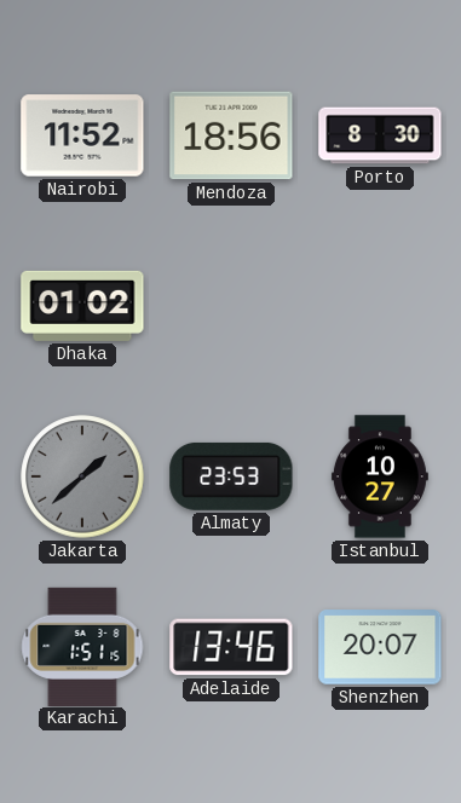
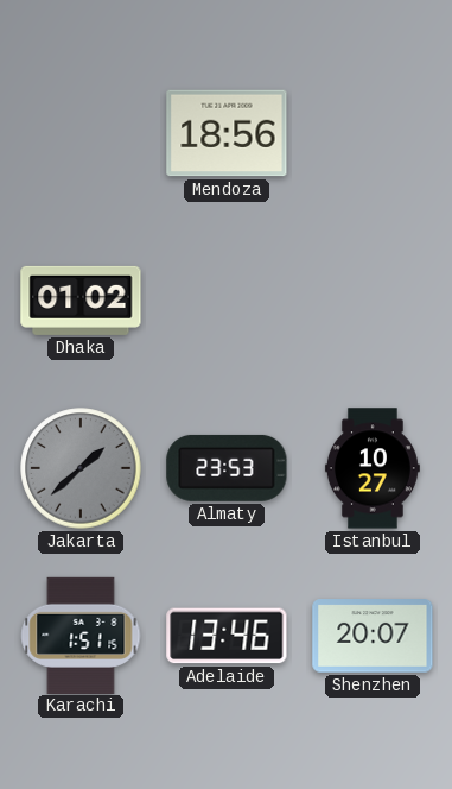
Nairobi: 11:52 -> none
Porto: 8:30 -> none
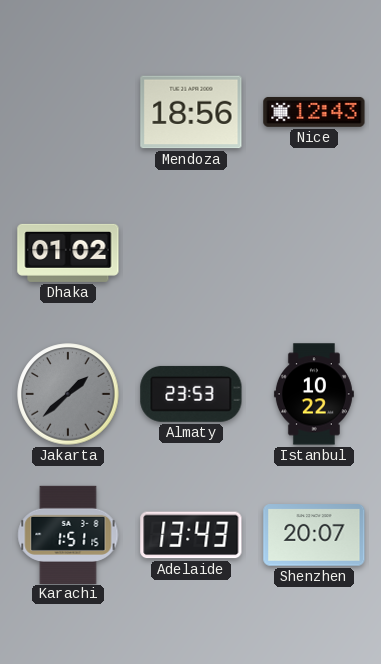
Nice: none -> 12:43
Istanbul: 10:27 -> 10:22
Adelaide: 13:46 -> 13:43
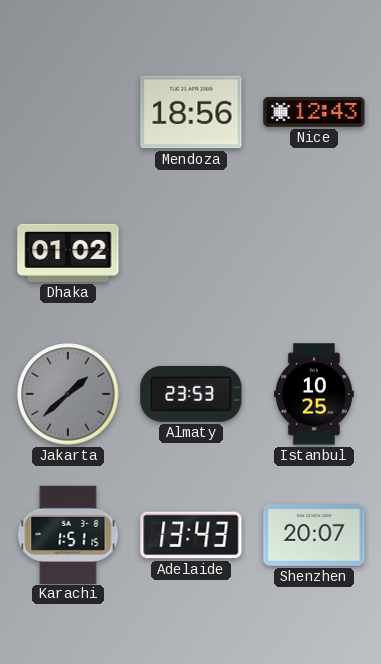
Istanbul: 10:22 -> 10:25
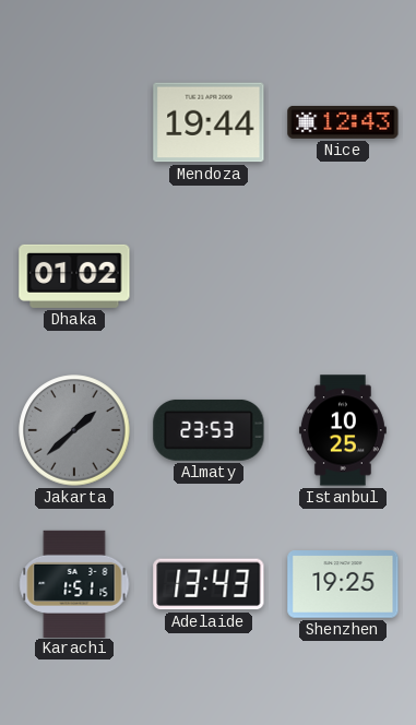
Mendoza: 18:56 -> 19:44
Shenzhen: 20:07 -> 19:25
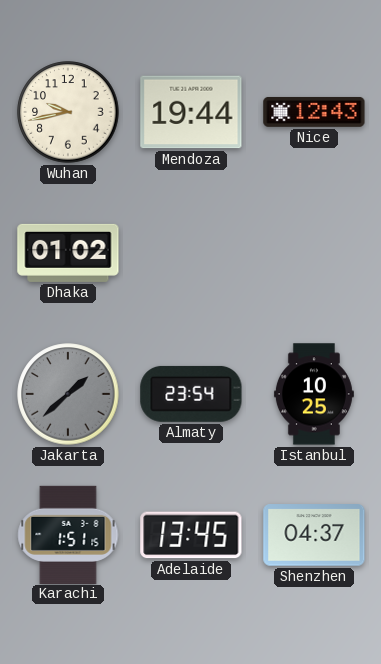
Wuhan: none -> 9:43
Almaty: 23:53 -> 23:54
Adelaide: 13:43 -> 13:45
Shenzhen: 19:25 -> 04:37
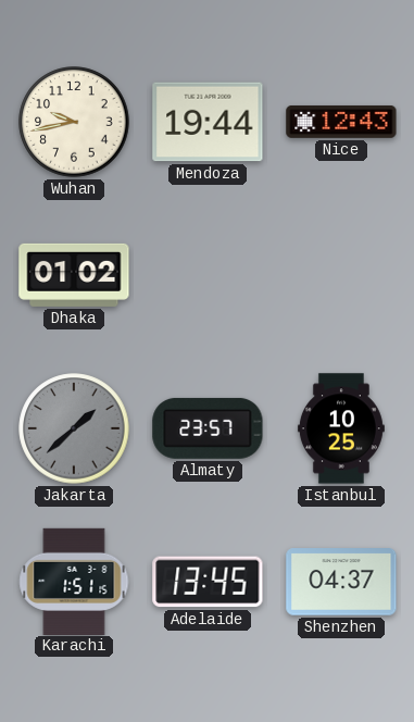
Almaty: 23:54 -> 23:57
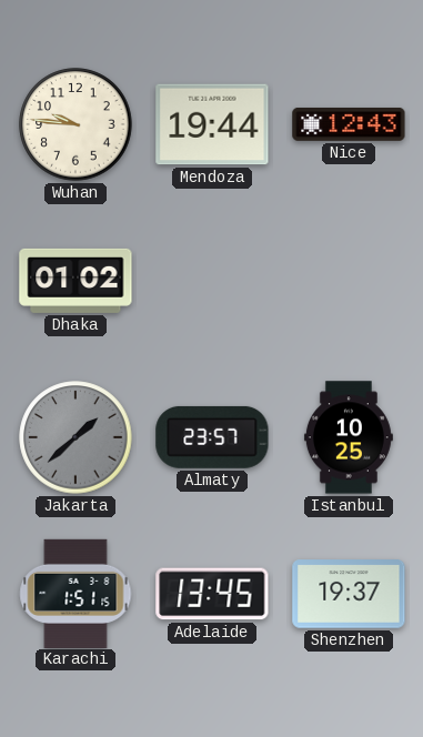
Wuhan: 9:43 -> 9:46
Shenzhen: 04:37 -> 19:37
